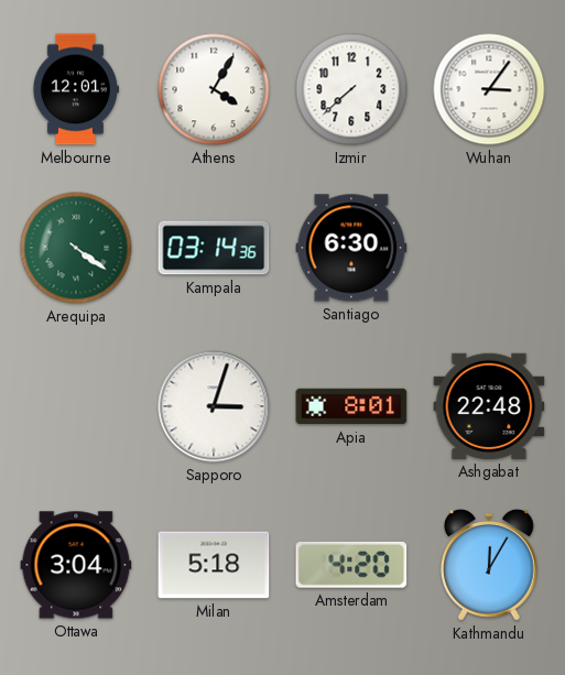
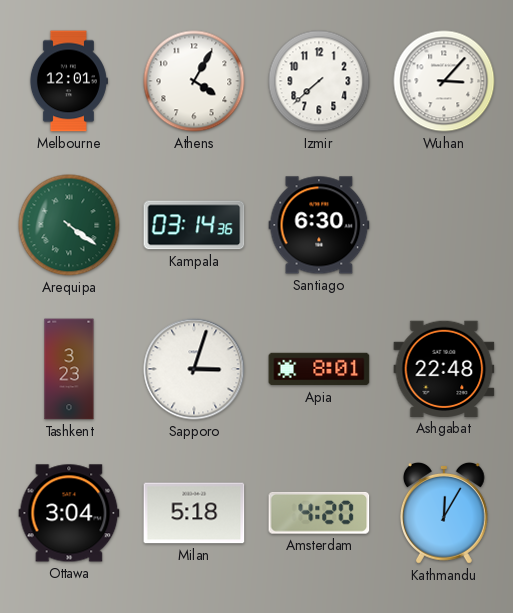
Wuhan: 3:06 -> 3:07
Tashkent: none -> 3:23
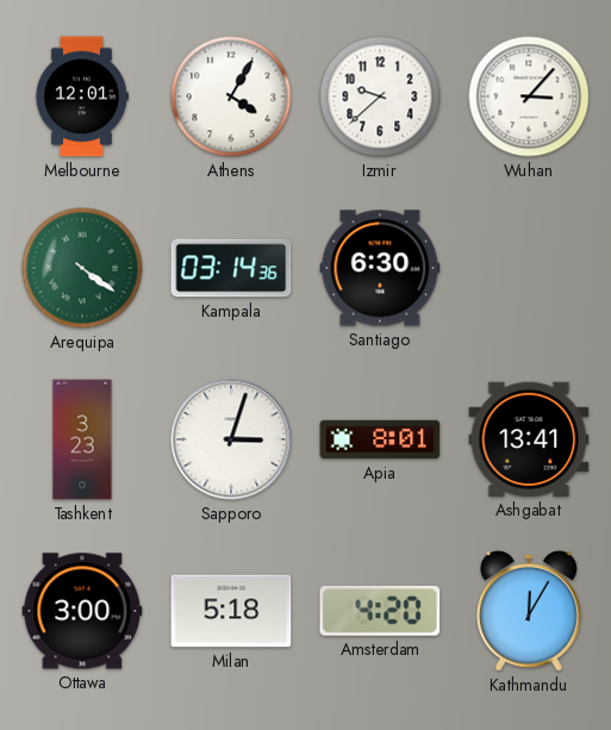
Izmir: 7:38 -> 9:38
Ashgabat: 22:48 -> 13:41
Ottawa: 3:04 -> 3:00
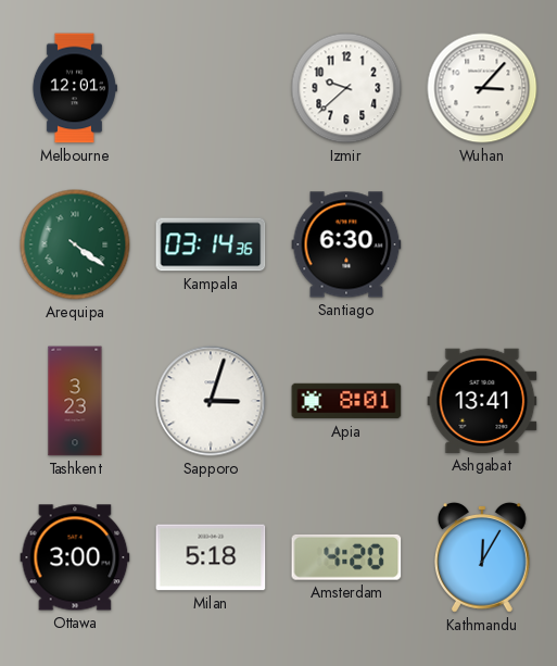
Athens: 4:05 -> none
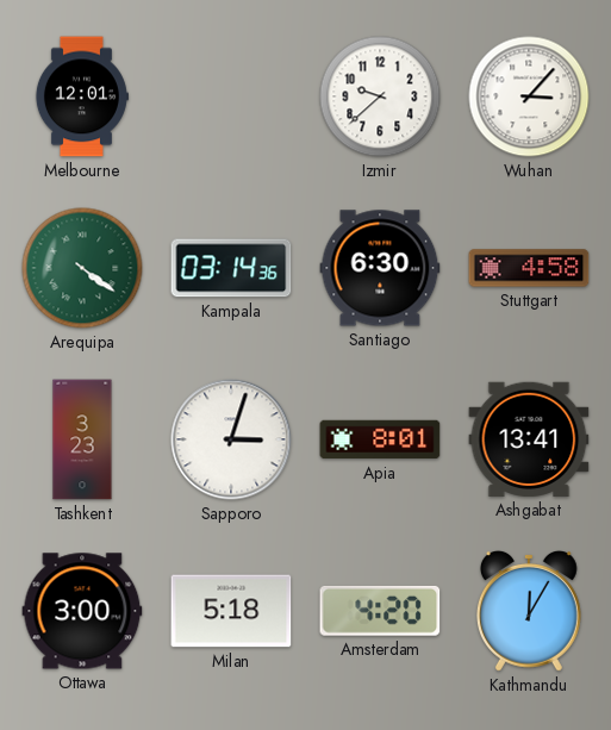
Stuttgart: none -> 4:58
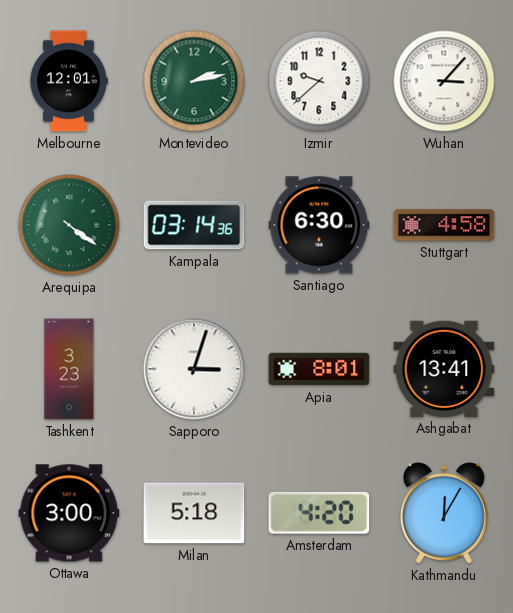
Montevideo: none -> 2:13
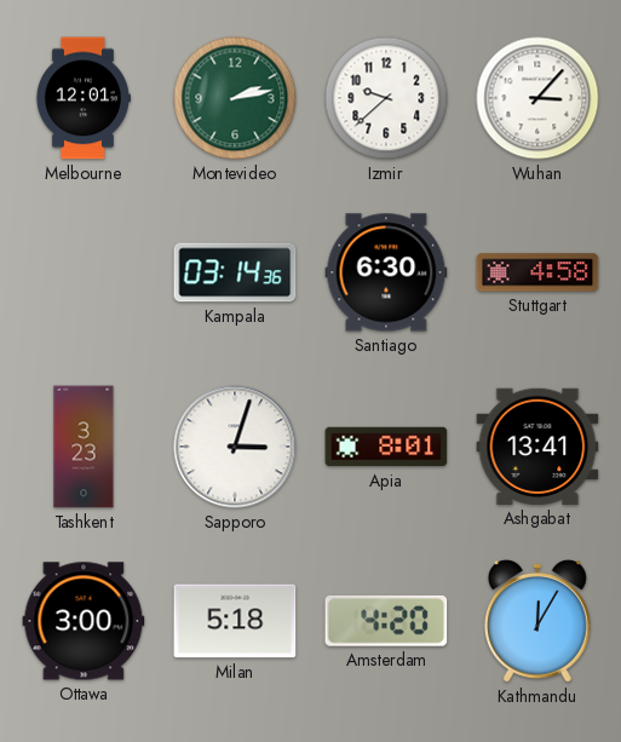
Arequipa: 4:21 -> none
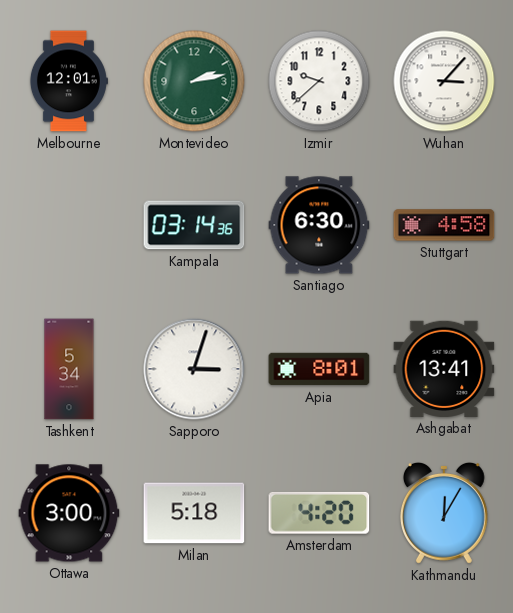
Tashkent: 3:23 -> 5:34
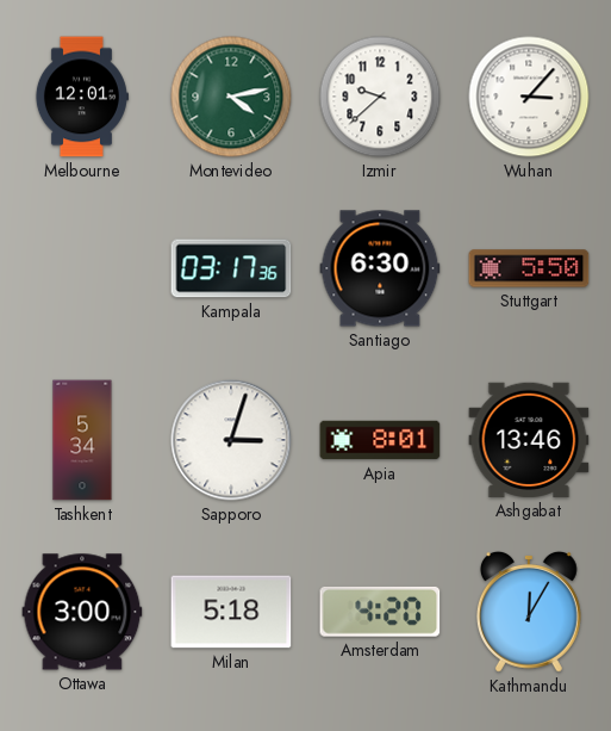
Montevideo: 2:13 -> 4:13
Kampala: 03:14 -> 03:17
Stuttgart: 4:58 -> 5:50
Ashgabat: 13:41 -> 13:46
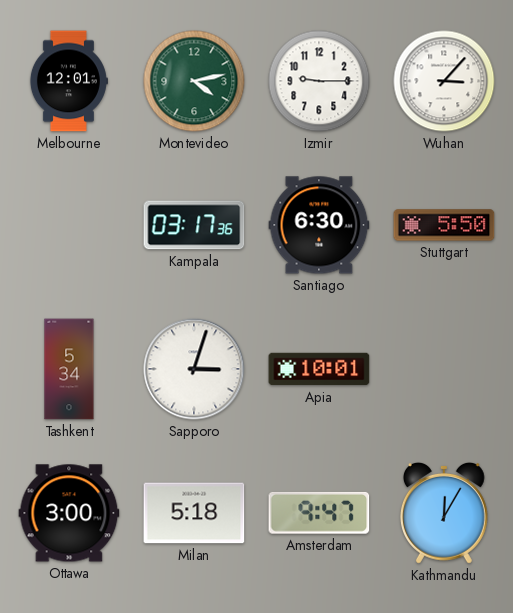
Izmir: 9:38 -> 9:15
Apia: 8:01 -> 10:01
Ashgabat: 13:46 -> none
Amsterdam: 4:20 -> 9:47
